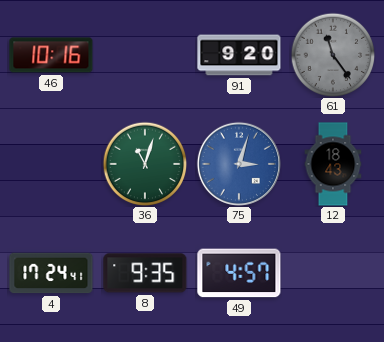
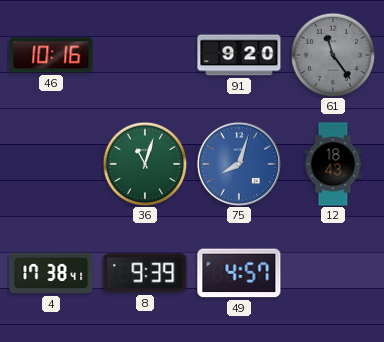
75: 3:03 -> 8:03
4: 17:24 -> 17:38
8: 9:35 -> 9:39
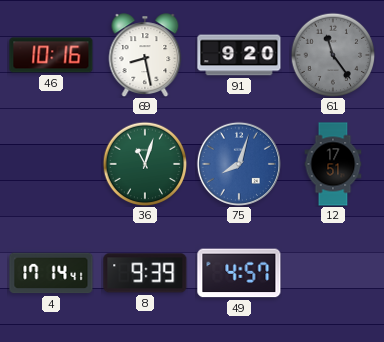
69: none -> 8:28
12: 18:43 -> 17:51
4: 17:38 -> 17:14
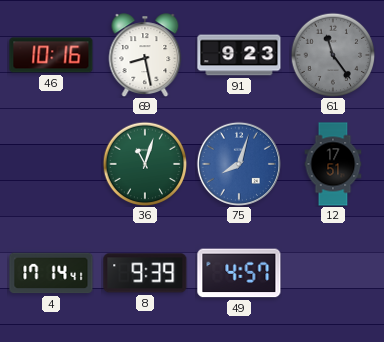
91: 9:20 -> 9:23
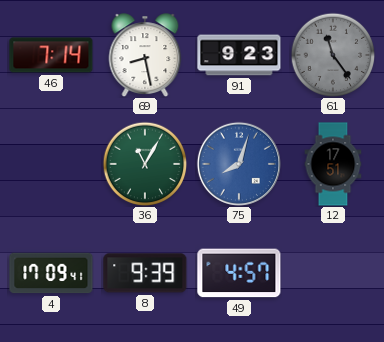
46: 10:16 -> 7:14
36: 11:03 -> 11:05
4: 17:14 -> 17:09
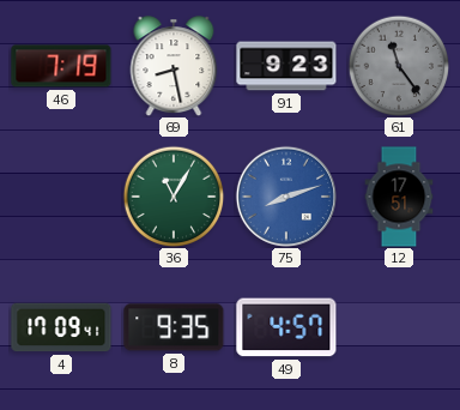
46: 7:14 -> 7:19
75: 8:03 -> 8:12
8: 9:39 -> 9:35
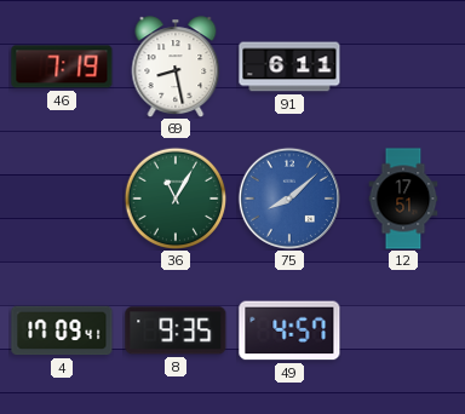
91: 9:23 -> 6:11
61: 11:24 -> none
75: 8:12 -> 8:08
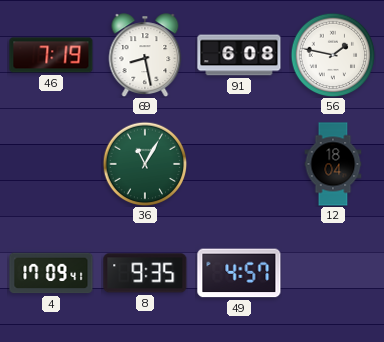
91: 6:11 -> 6:08
56: none -> 1:47
75: 8:08 -> none
12: 17:51 -> 18:04
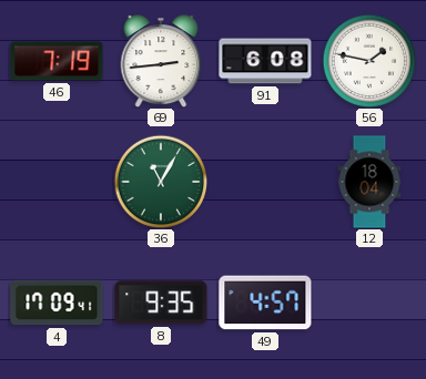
69: 8:28 -> 2:44
